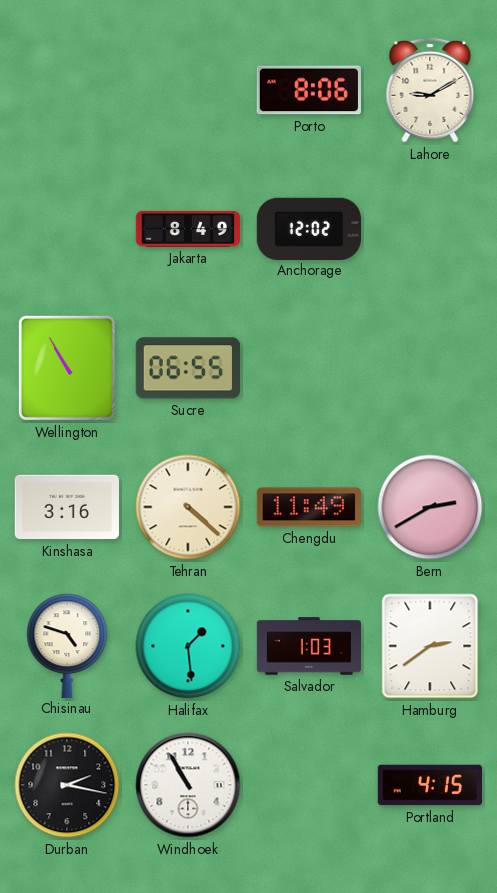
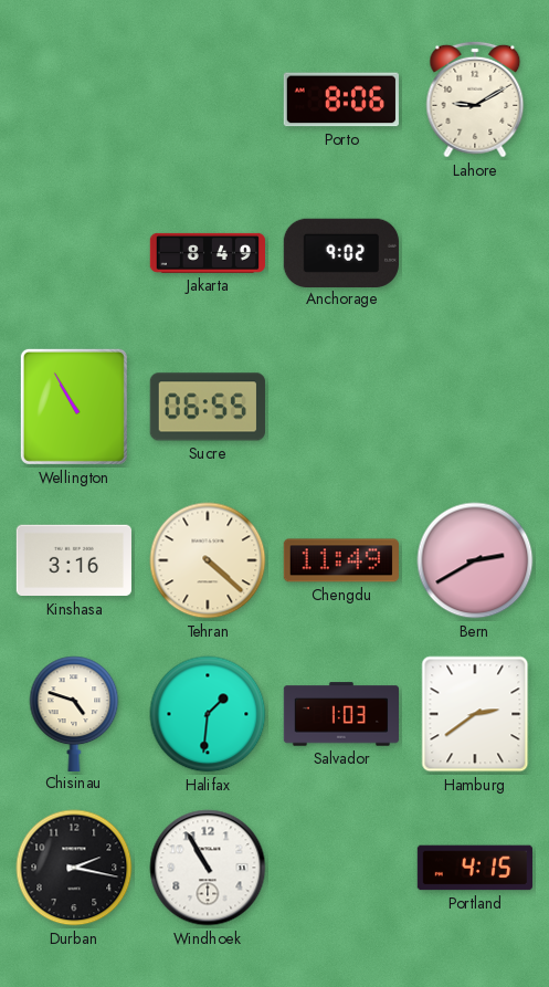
Anchorage: 12:02 -> 9:02
Halifax: 1:29 -> 1:31
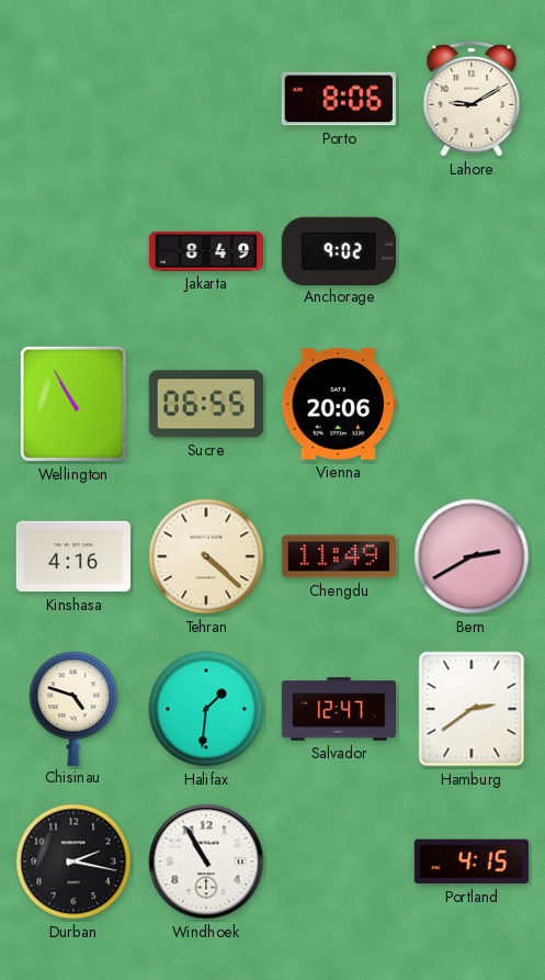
Vienna: none -> 20:06
Kinshasa: 3:16 -> 4:16
Salvador: 1:03 -> 12:47
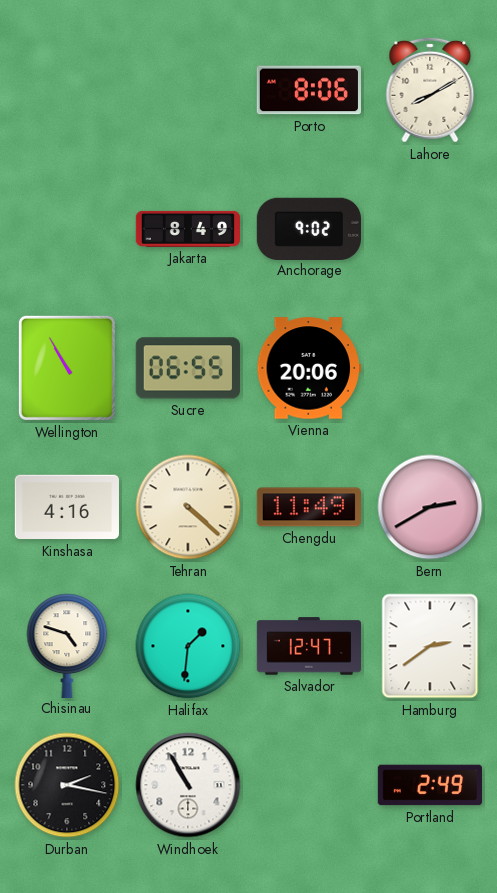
Lahore: 9:10 -> 8:10
Portland: 4:15 -> 2:49
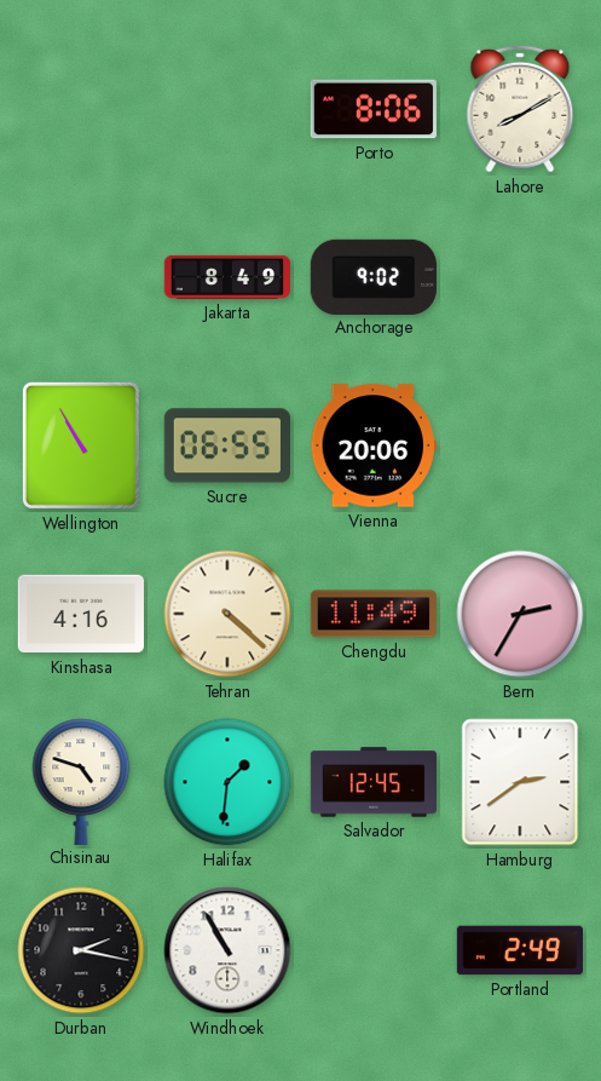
Bern: 2:40 -> 2:35
Salvador: 12:47 -> 12:45
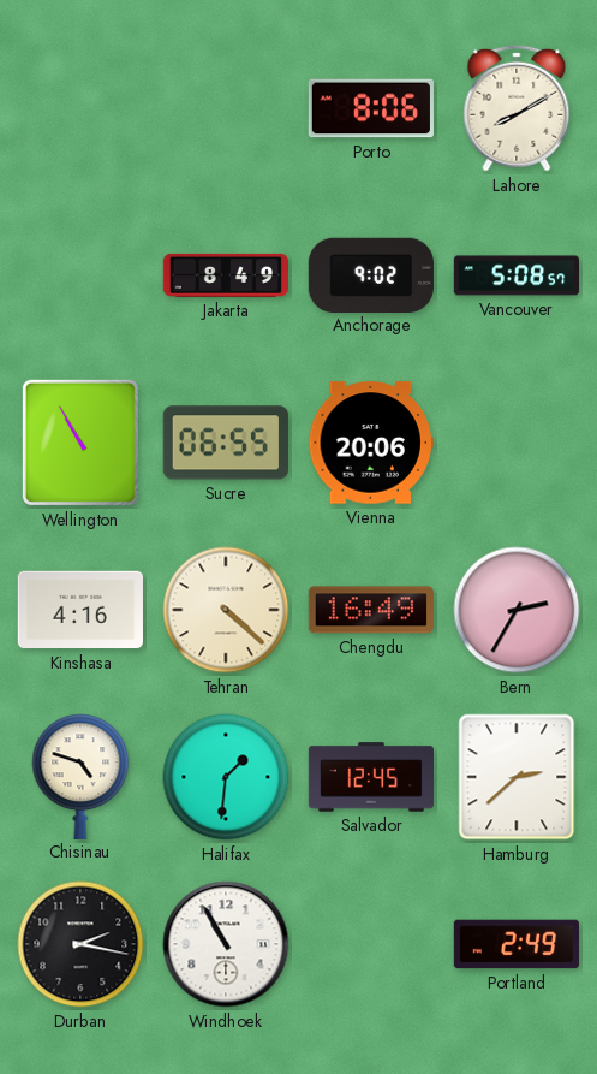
Vancouver: none -> 5:08
Chengdu: 11:49 -> 16:49
Hamburg: 2:39 -> 2:38
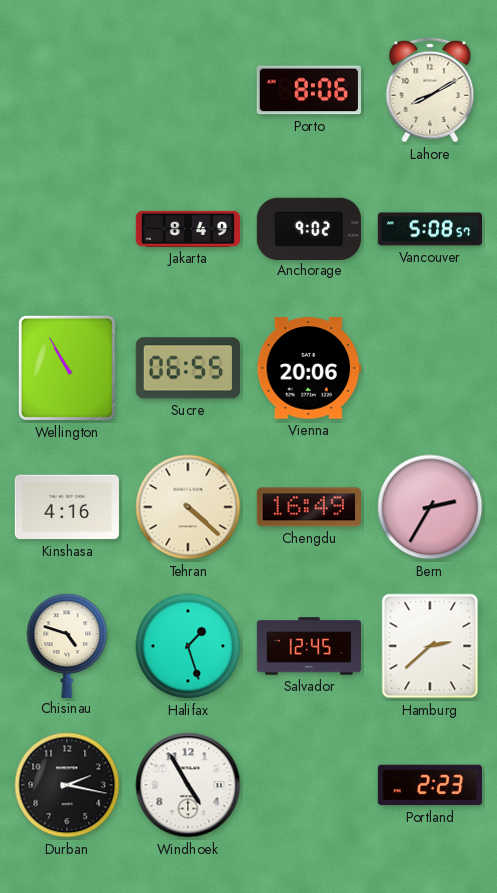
Halifax: 1:31 -> 1:27
Windhoek: 10:55 -> 4:55
Portland: 2:49 -> 2:23
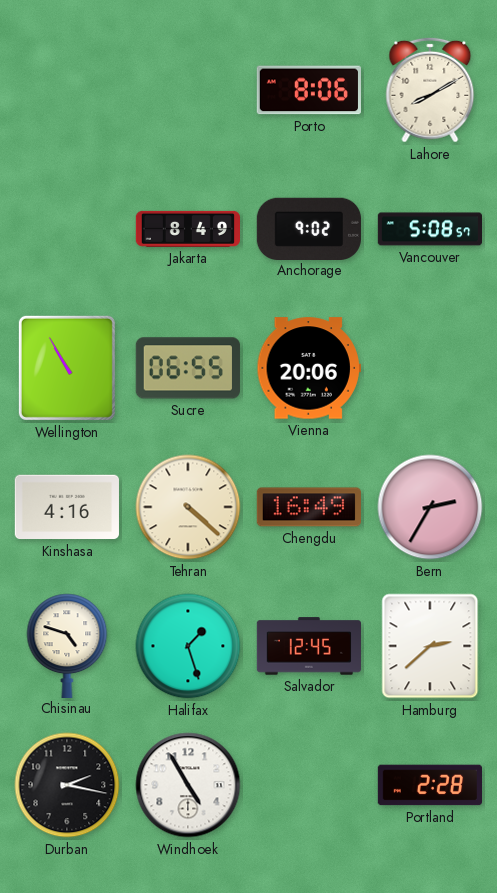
Portland: 2:23 -> 2:28
